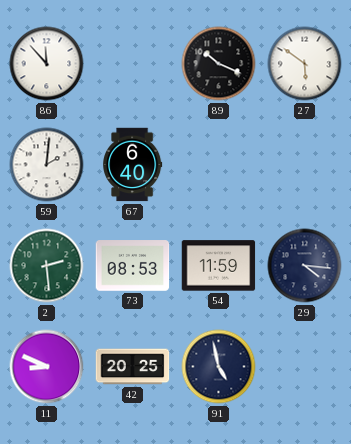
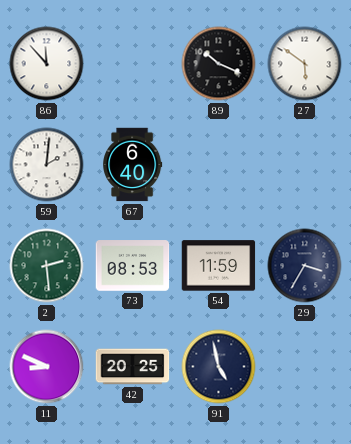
29: 4:16 -> 3:35
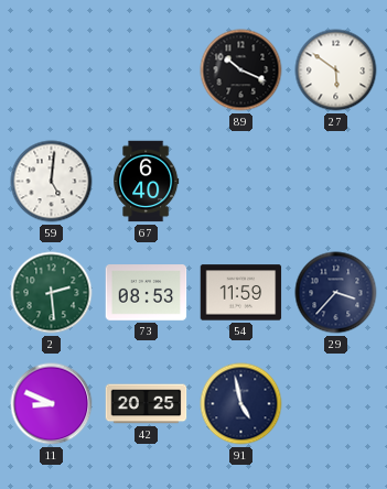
86: 11:53 -> none
59: 2:01 -> 5:01
29: 3:35 -> 3:37
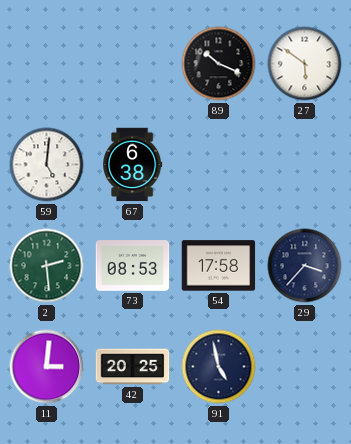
67: 6:40 -> 6:38
54: 11:59 -> 17:58
11: 8:49 -> 3:01
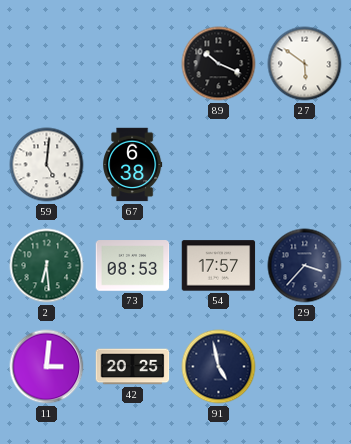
2: 2:29 -> 6:29
54: 17:58 -> 17:57
